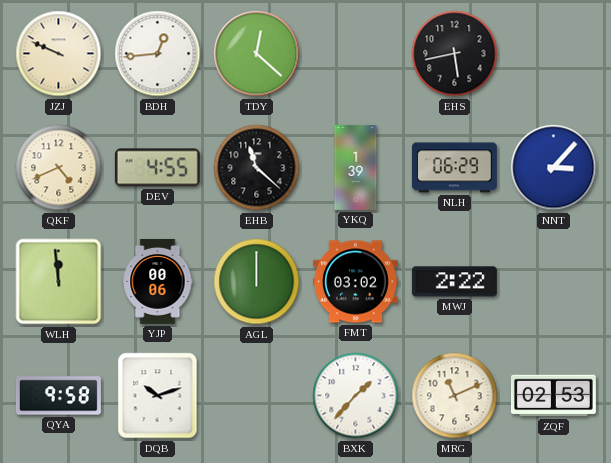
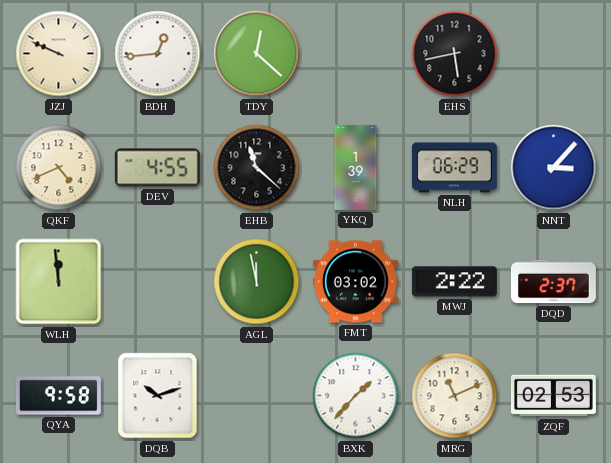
YJP: 00:06 -> none
AGL: 12:00 -> 11:58
DQD: none -> 2:37
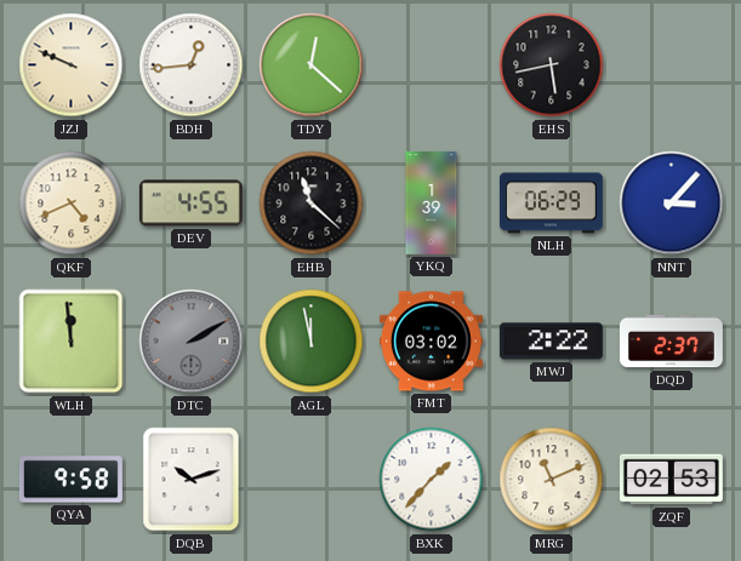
DTC: none -> 2:10
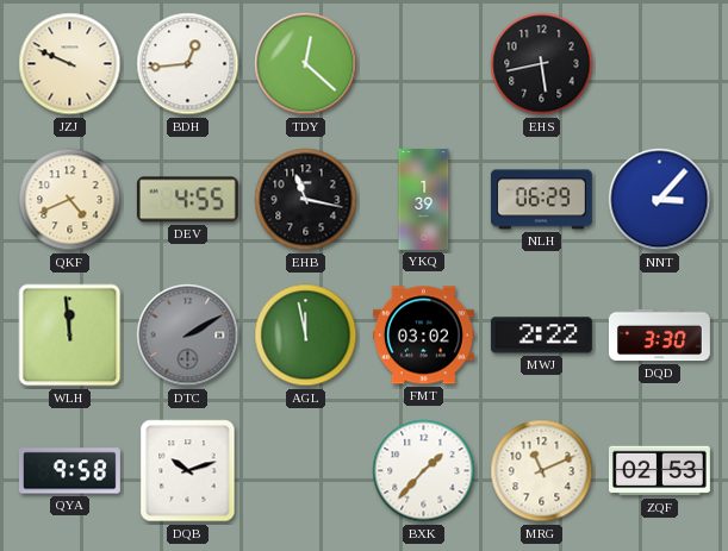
EHB: 11:22 -> 11:17
DQD: 2:37 -> 3:30
